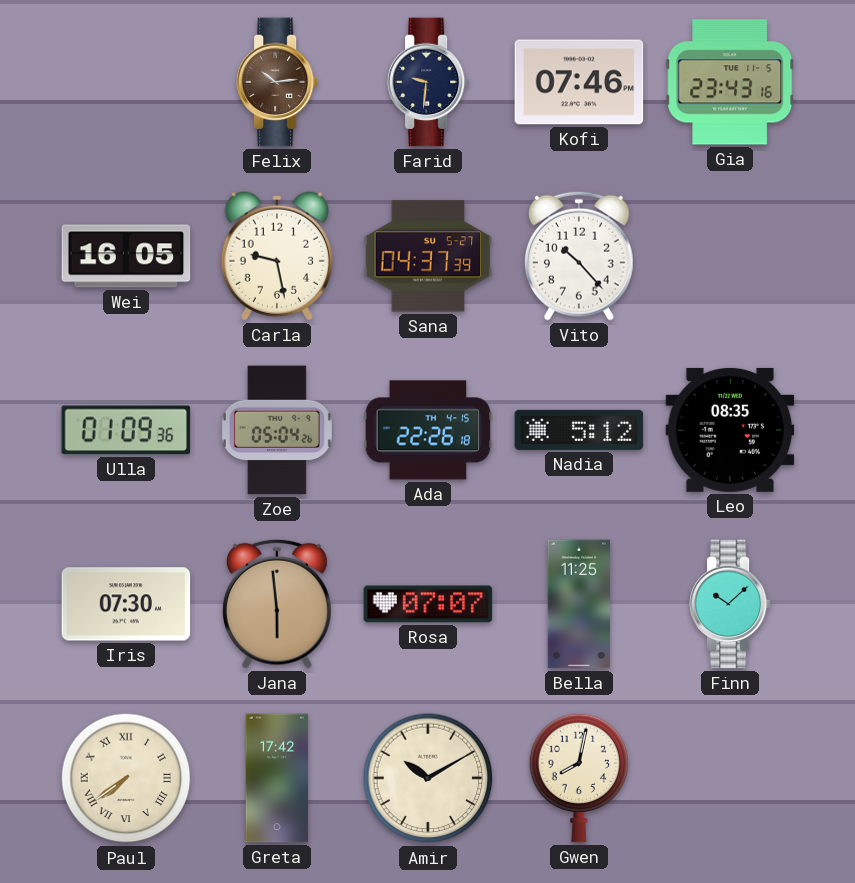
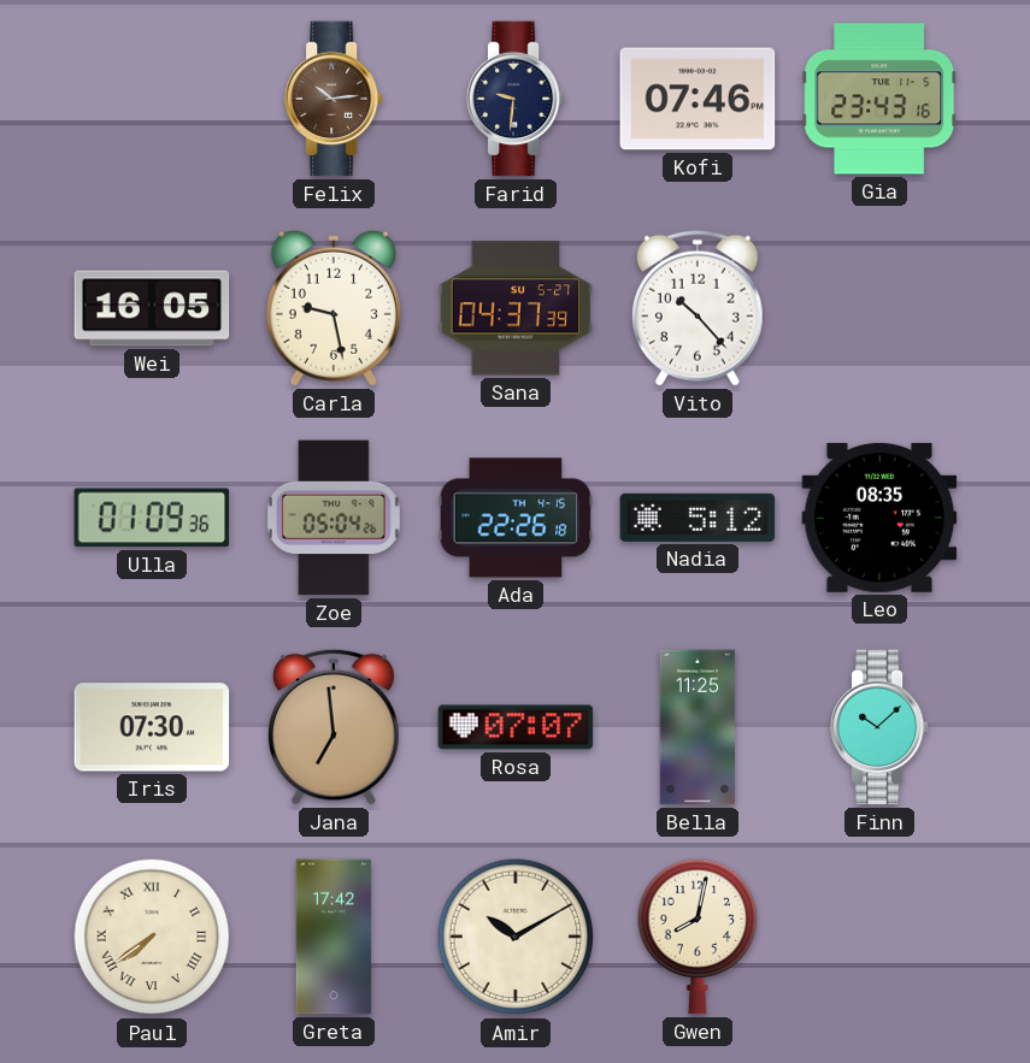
Jana: 5:59 -> 6:59
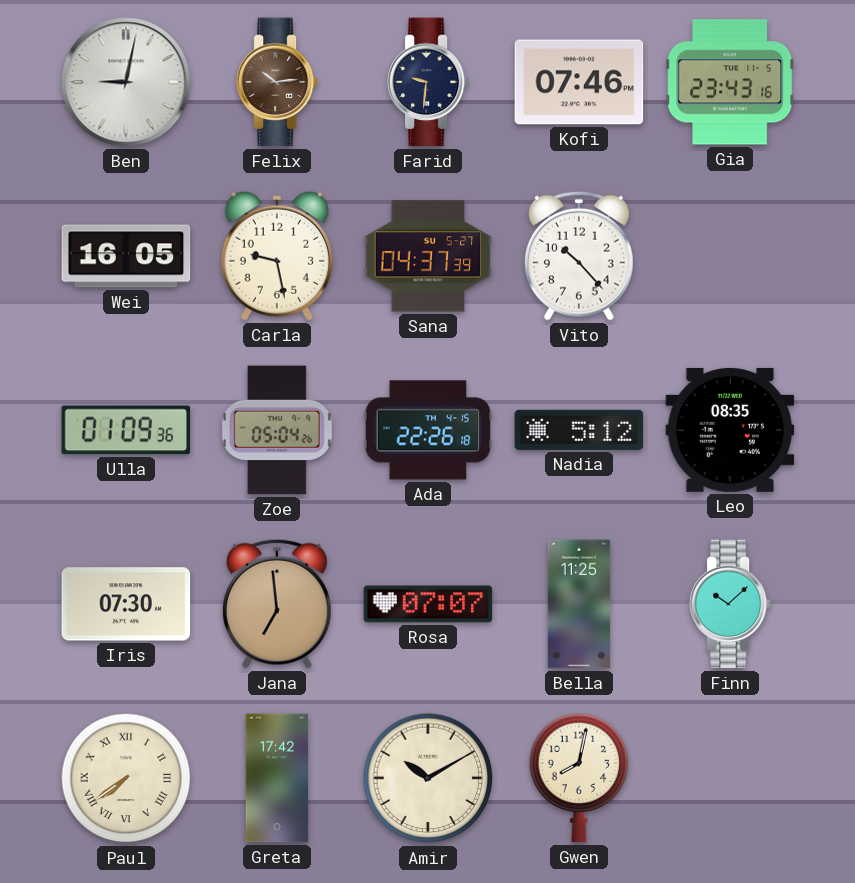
Ben: none -> 9:02
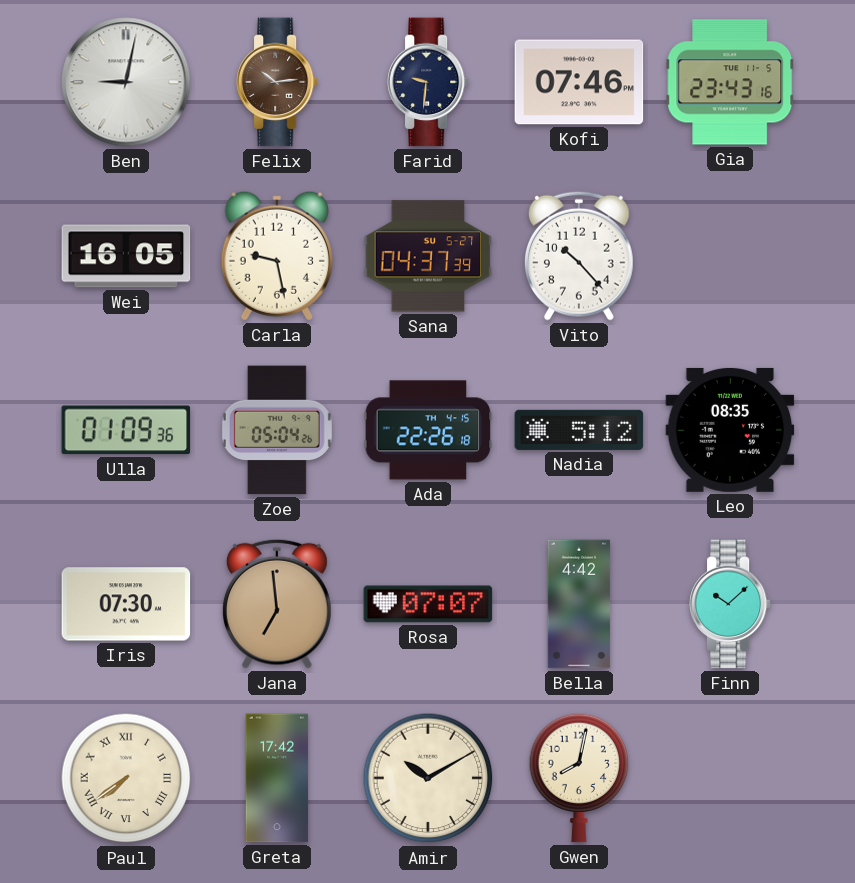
Bella: 11:25 -> 4:42
